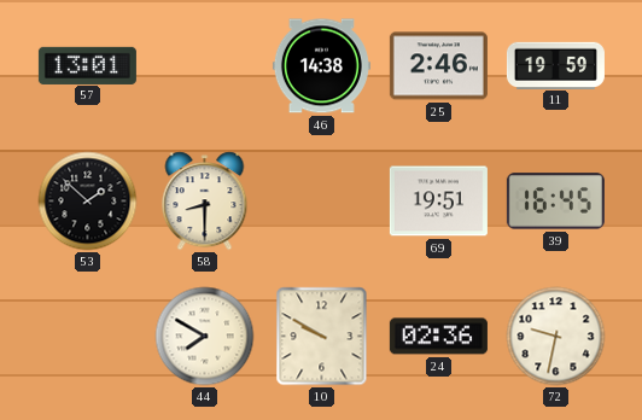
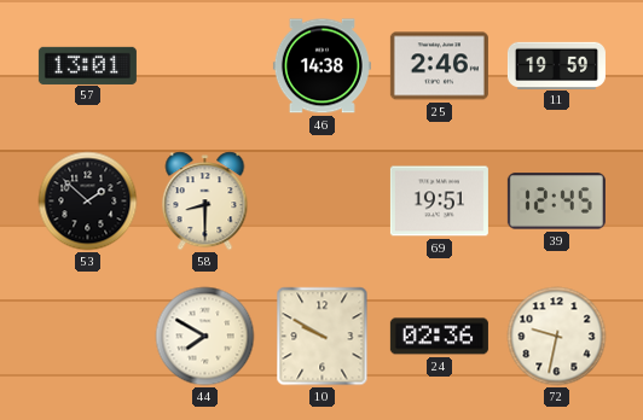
39: 16:45 -> 12:45
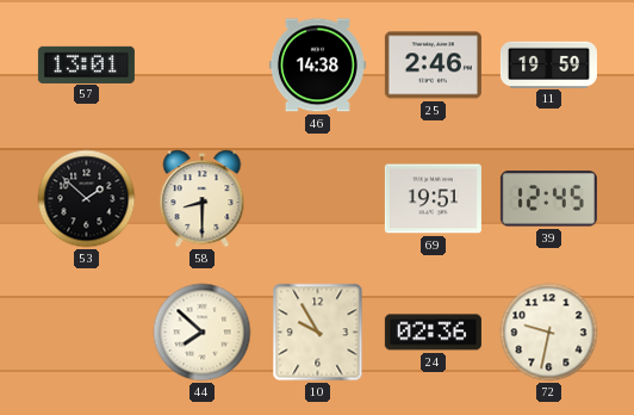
44: 7:50 -> 7:52
10: 9:50 -> 9:55
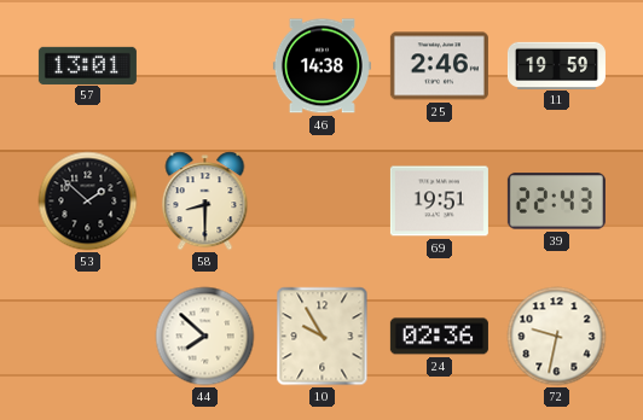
39: 12:45 -> 22:43
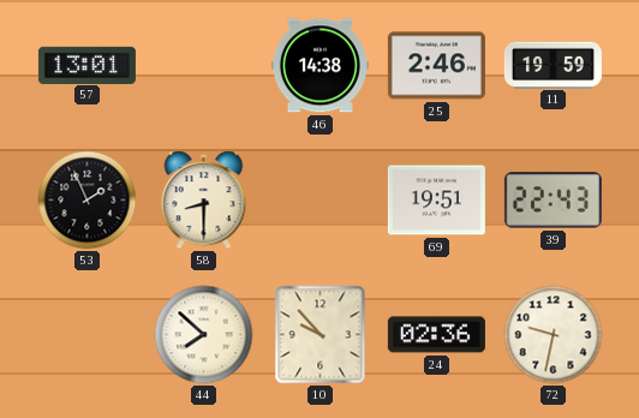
53: 1:52 -> 1:56
10: 9:55 -> 9:53
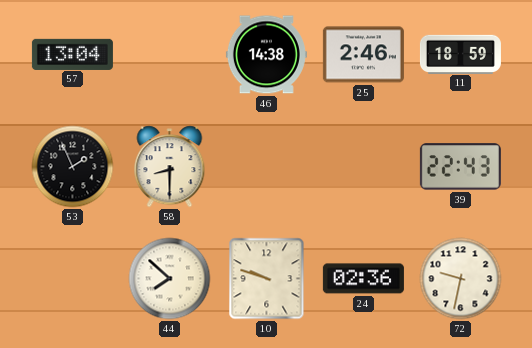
57: 13:01 -> 13:04
11: 19:59 -> 18:59
69: 19:51 -> none
10: 9:53 -> 9:48
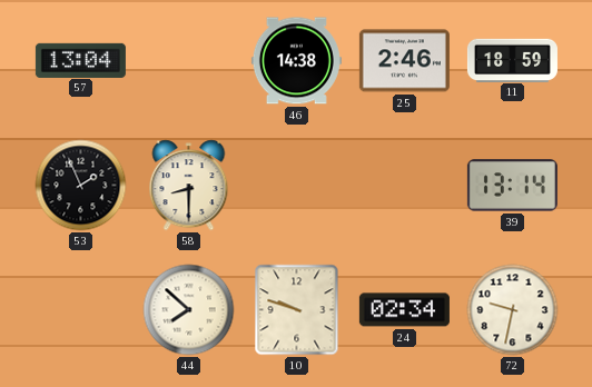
39: 22:43 -> 13:14
24: 02:36 -> 02:34
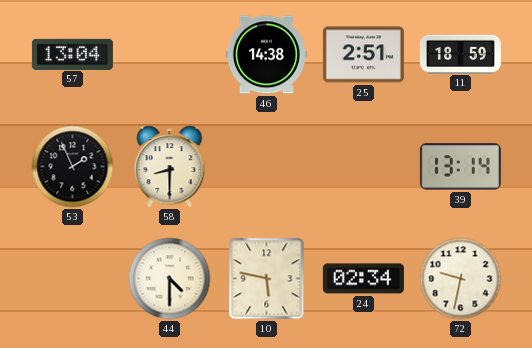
25: 2:46 -> 2:51
44: 7:52 -> 4:30
10: 9:48 -> 5:47
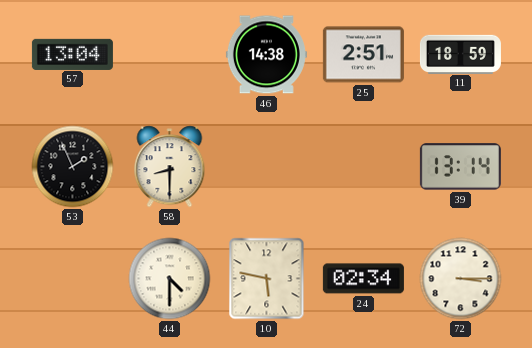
72: 9:32 -> 3:15
